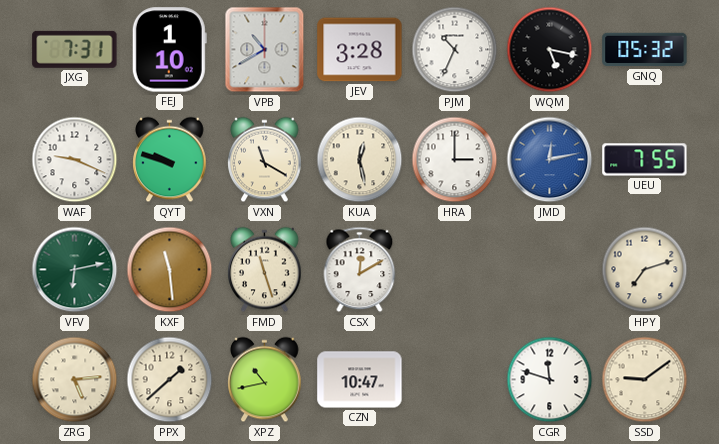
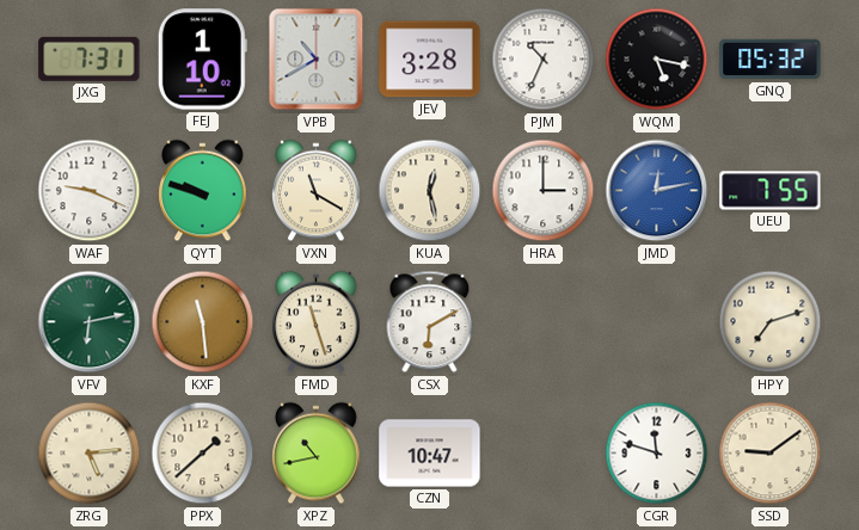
CSX: 12:10 -> 6:10
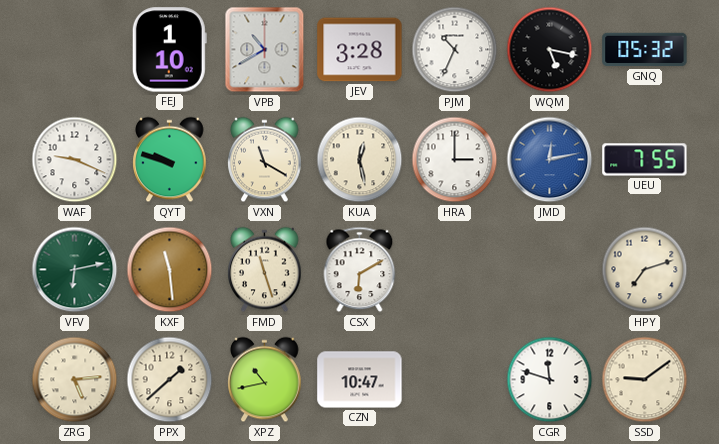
JXG: 7:31 -> none
